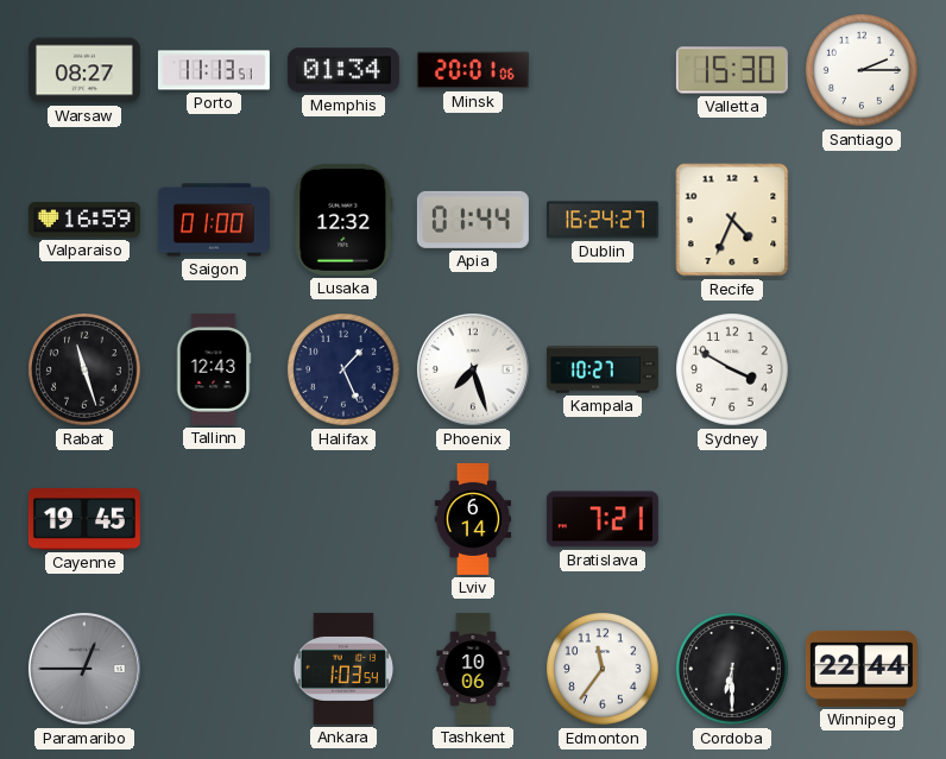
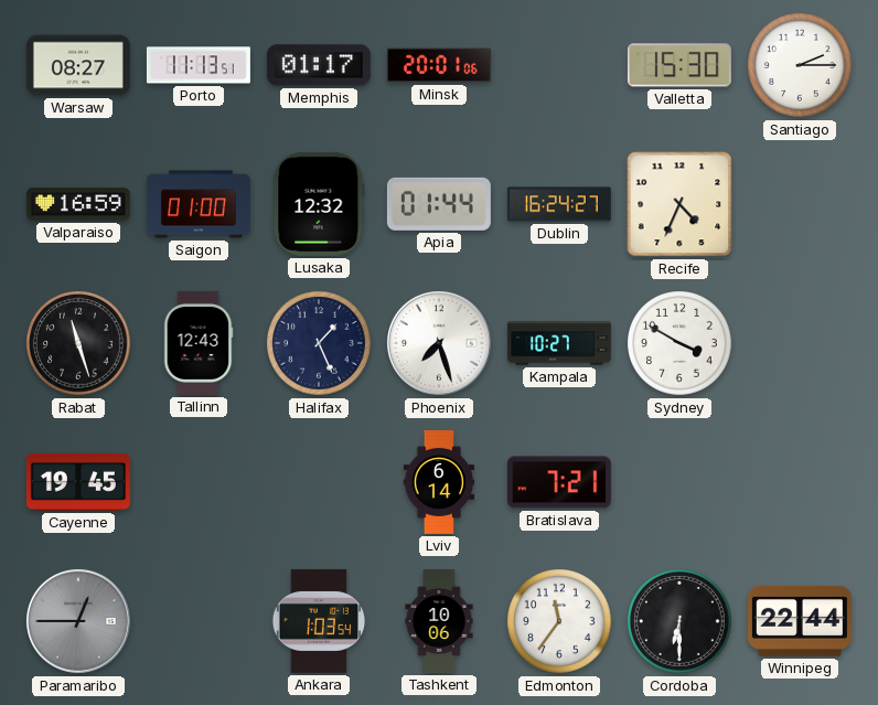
Memphis: 01:34 -> 01:17
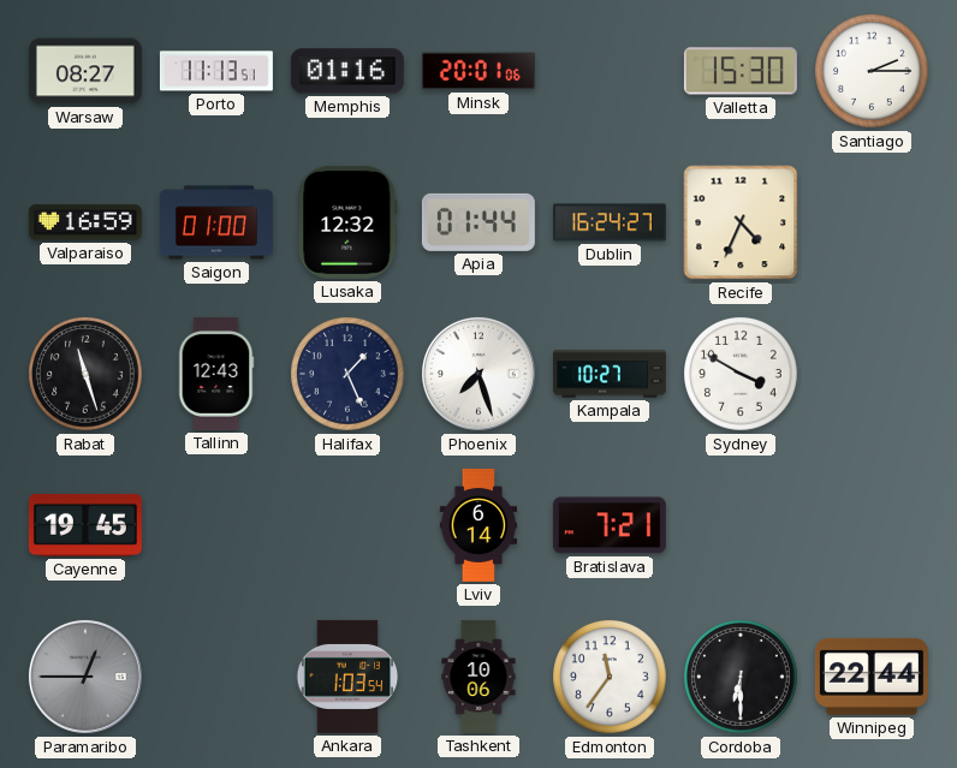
Memphis: 01:17 -> 01:16
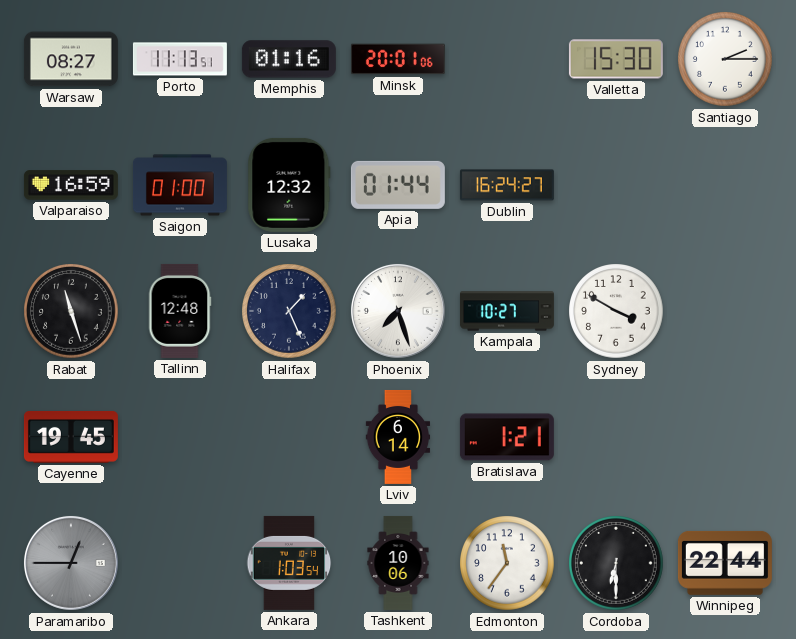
Recife: 4:34 -> none
Tallinn: 12:43 -> 12:48
Bratislava: 7:21 -> 1:21
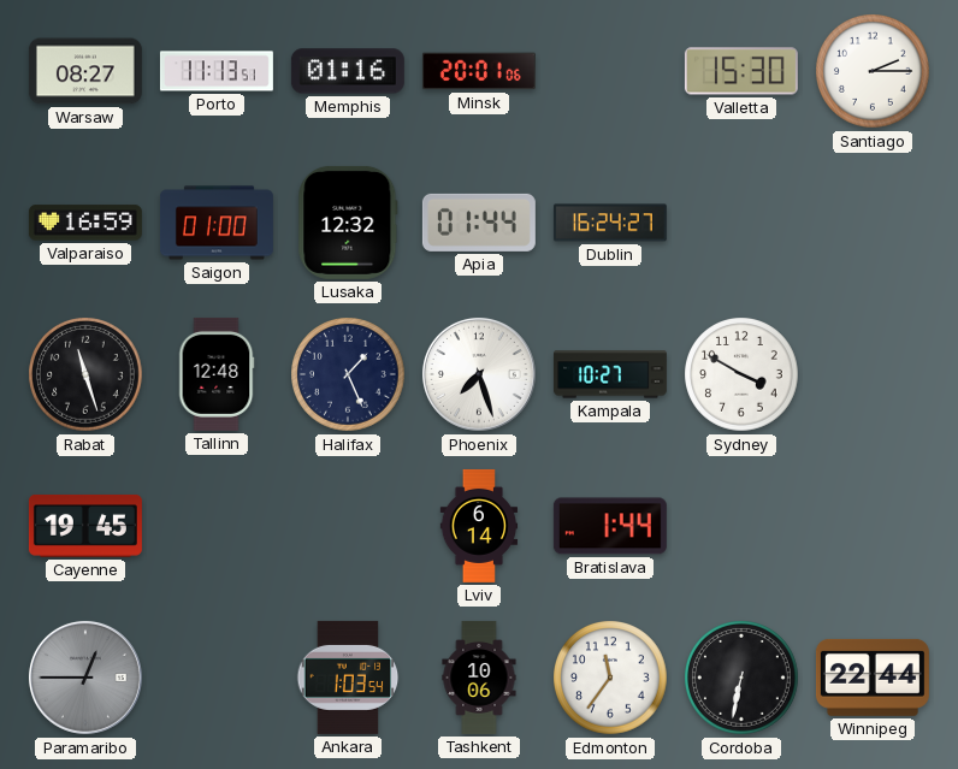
Bratislava: 1:21 -> 1:44
Cordoba: 6:30 -> 6:32
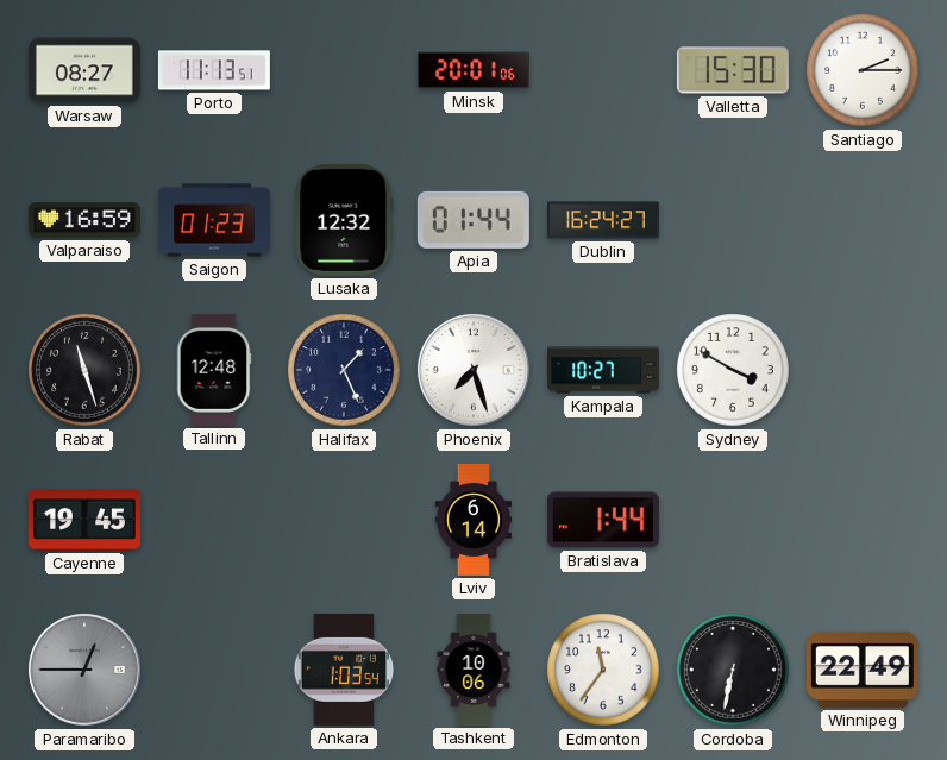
Memphis: 01:16 -> none
Saigon: 01:00 -> 01:23
Winnipeg: 22:44 -> 22:49
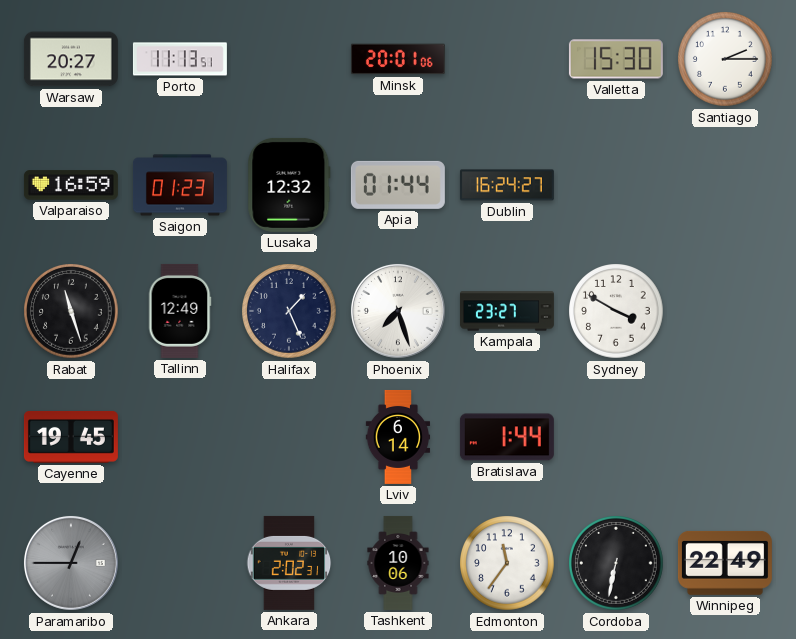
Warsaw: 08:27 -> 20:27
Tallinn: 12:48 -> 12:49
Kampala: 10:27 -> 23:27
Ankara: 1:03 -> 2:02
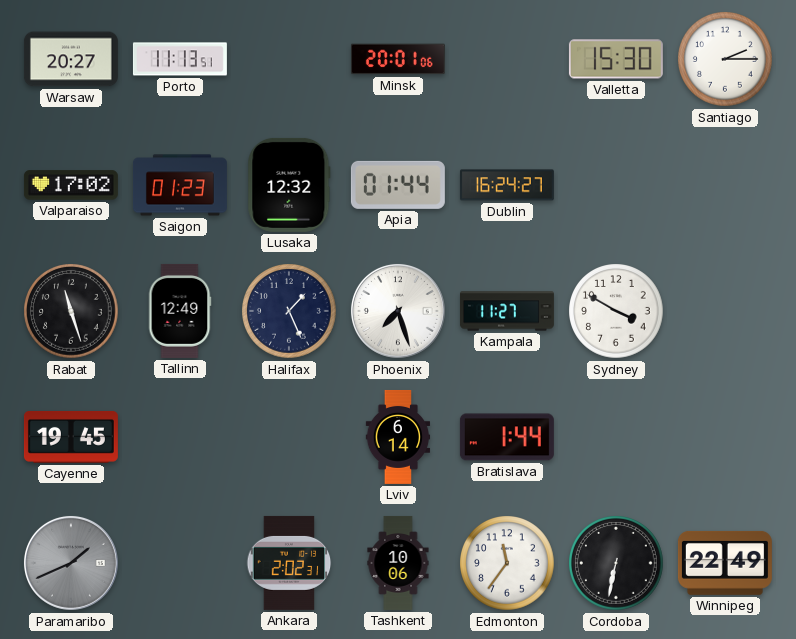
Valparaiso: 16:59 -> 17:02
Kampala: 23:27 -> 11:27
Paramaribo: 12:45 -> 1:41
